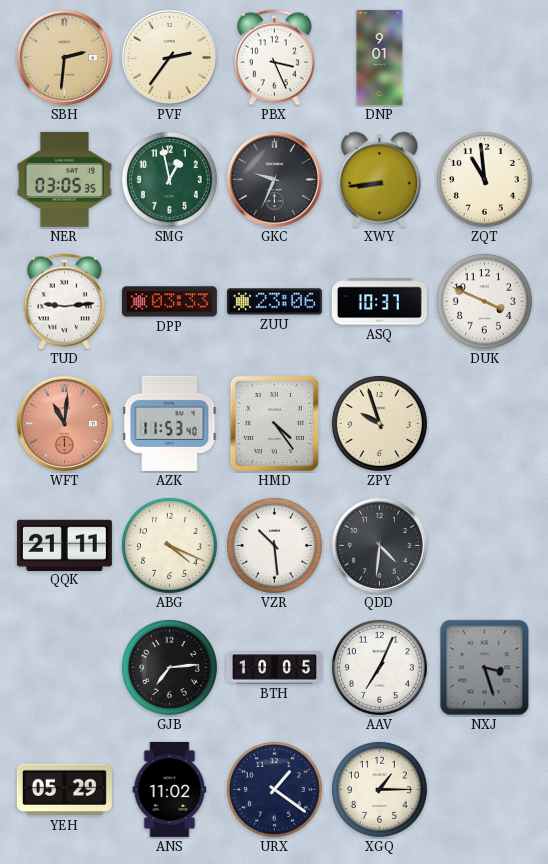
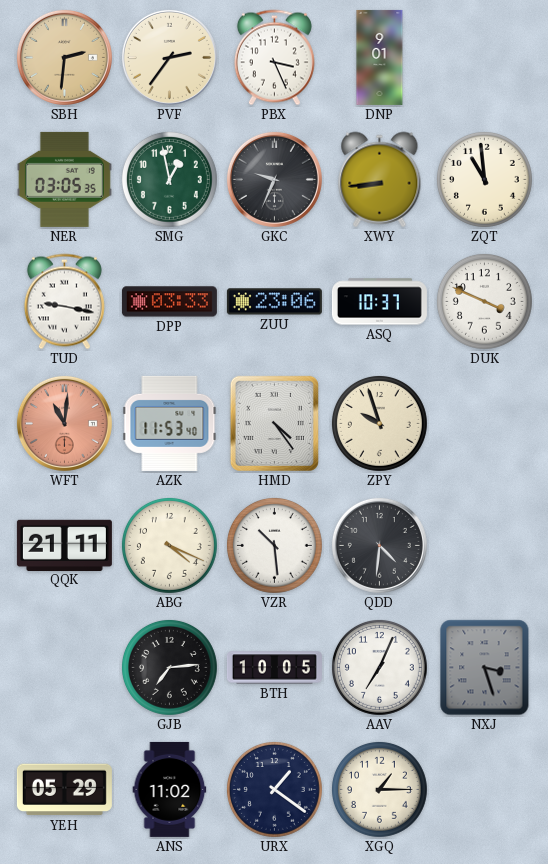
TUD: 9:14 -> 9:17
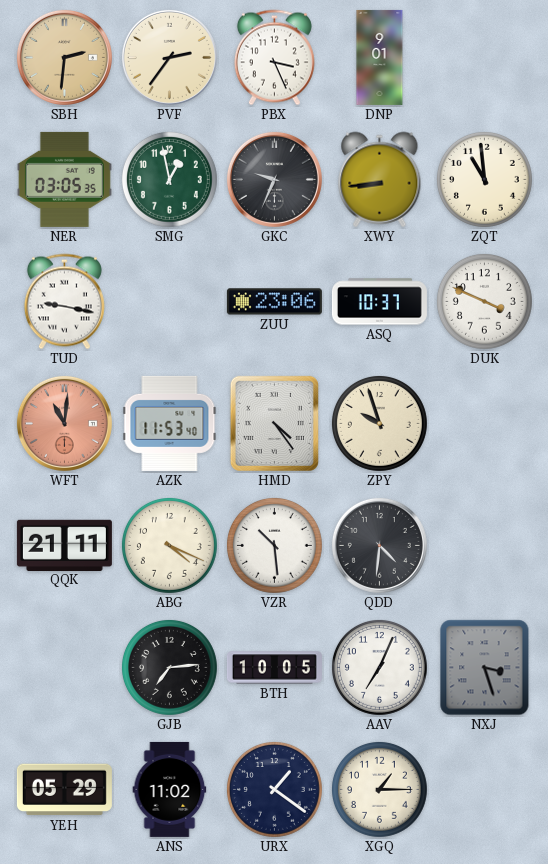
DPP: 03:33 -> none
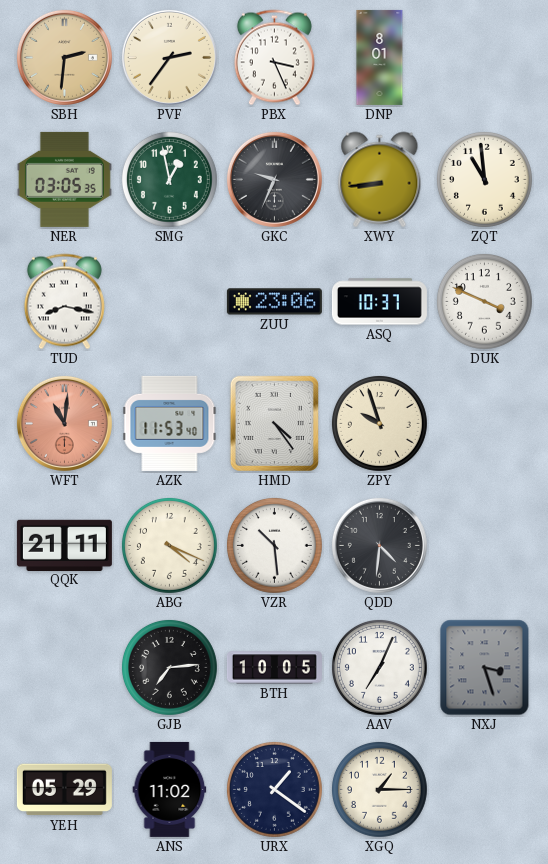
DNP: 9:01 -> 8:01
TUD: 9:17 -> 8:17
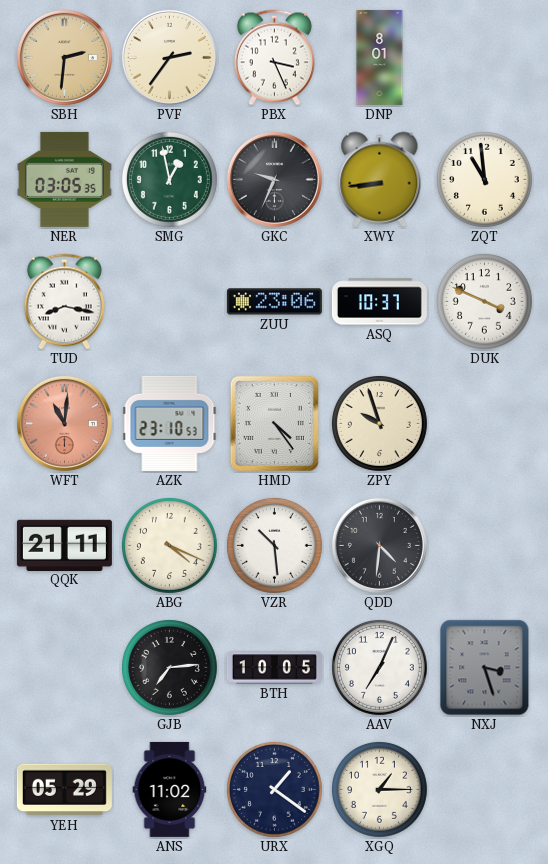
AZK: 11:53 -> 23:10
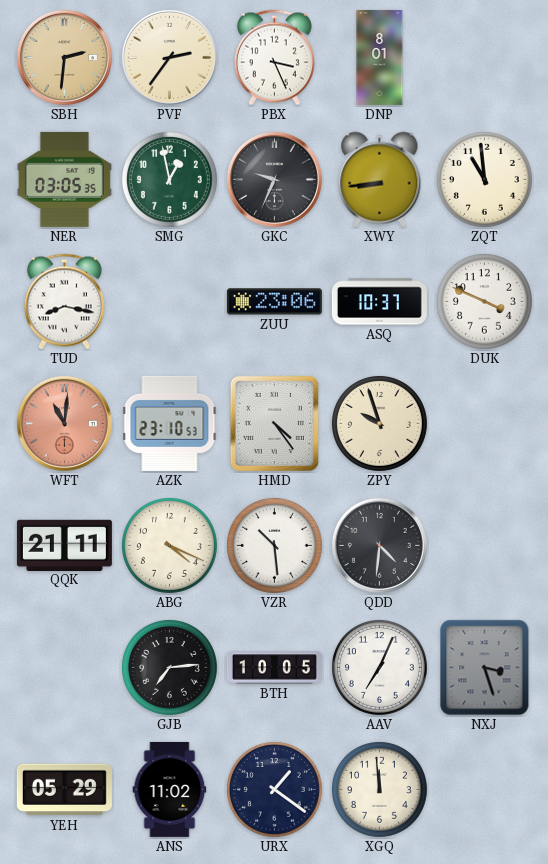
XGQ: 1:15 -> 11:59
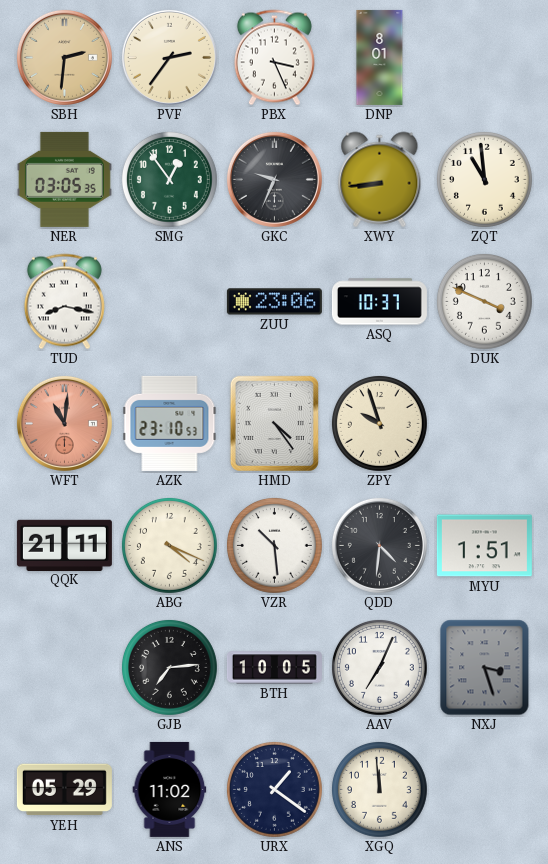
SMG: 12:58 -> 12:54
MYU: none -> 1:51
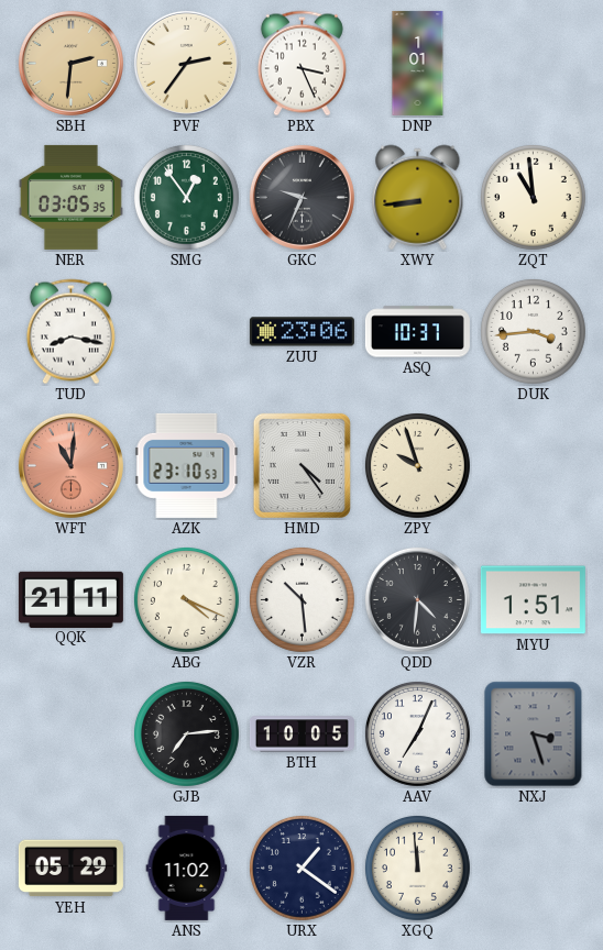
DNP: 8:01 -> 1:01
DUK: 3:49 -> 3:44
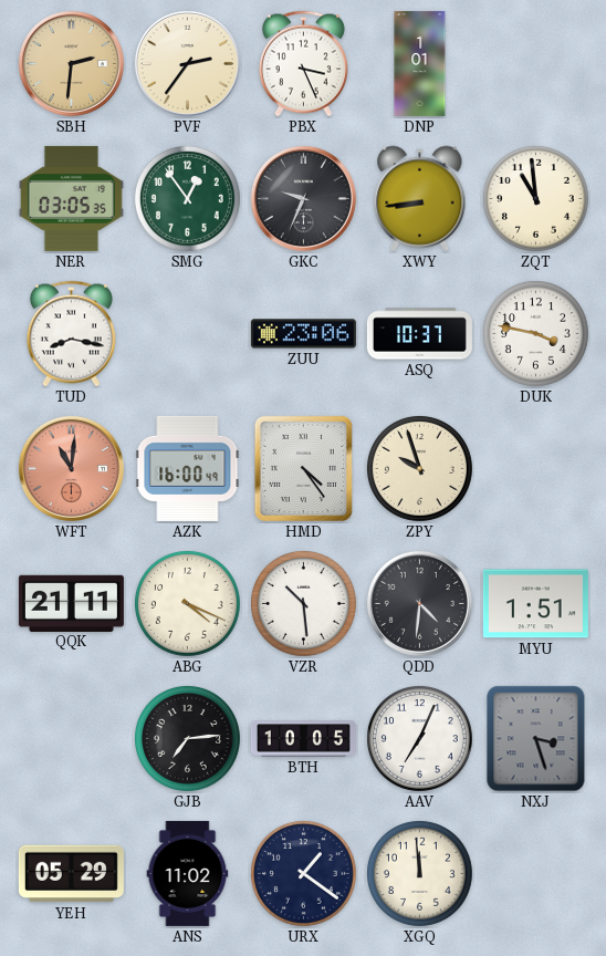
DUK: 3:44 -> 3:47
AZK: 23:10 -> 16:00
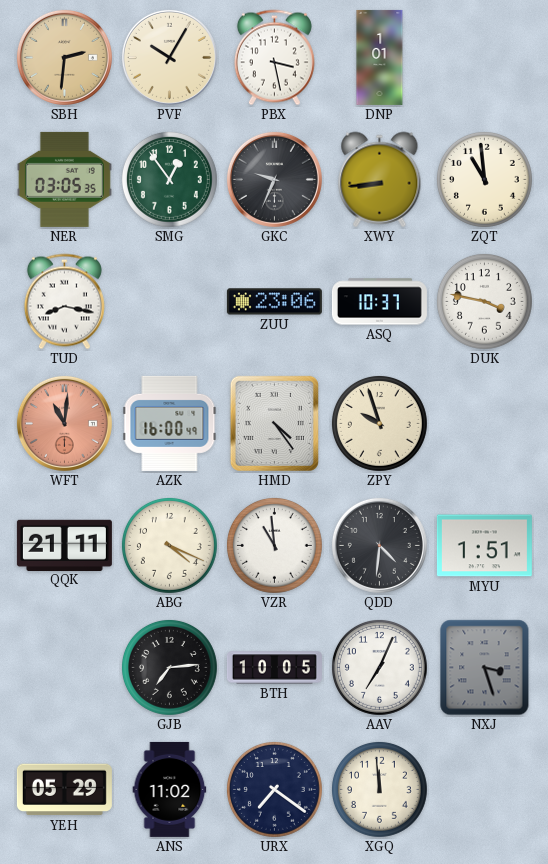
PVF: 2:36 -> 10:05
PBX: 3:26 -> 3:28
VZR: 10:29 -> 10:59
URX: 1:21 -> 7:21
